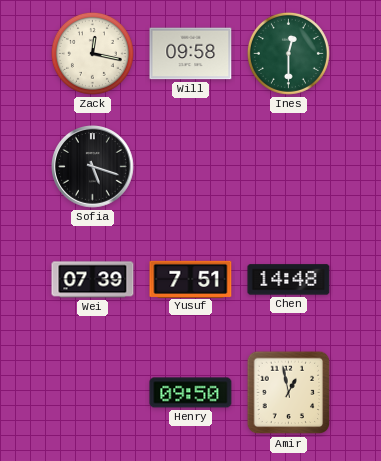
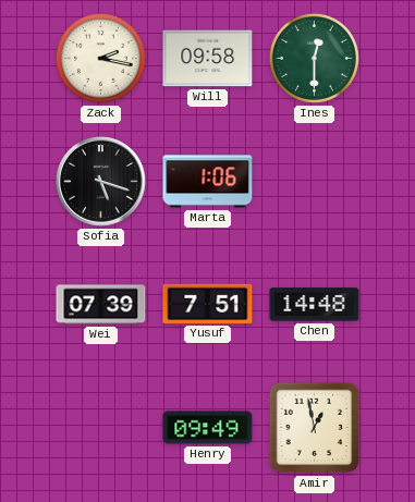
Zack: 12:17 -> 2:17
Marta: none -> 1:06
Henry: 09:50 -> 09:49
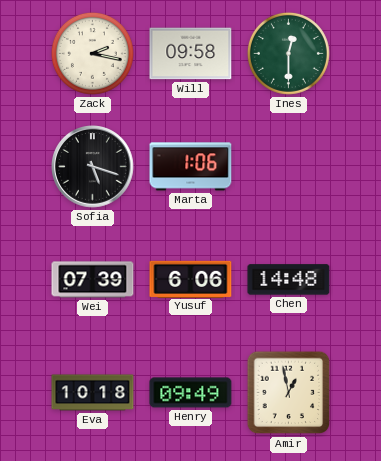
Yusuf: 7:51 -> 6:06
Eva: none -> 10:18
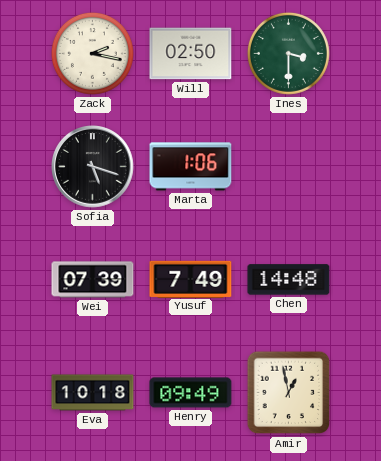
Will: 09:58 -> 02:50
Ines: 12:30 -> 3:30
Yusuf: 6:06 -> 7:49
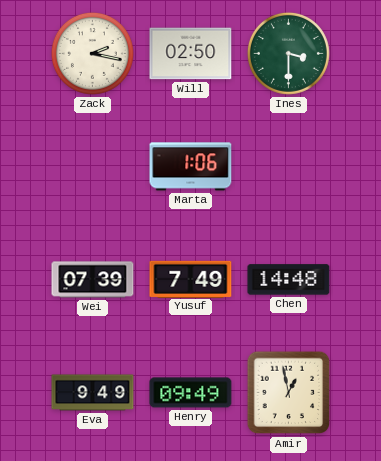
Sofia: 5:18 -> none
Eva: 10:18 -> 9:49
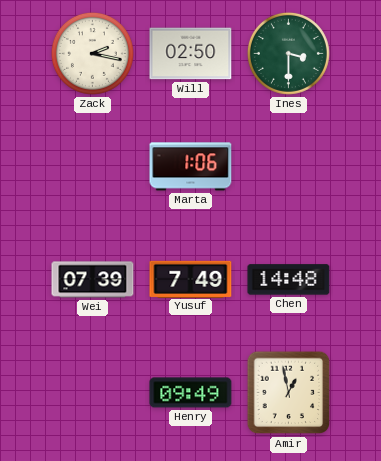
Eva: 9:49 -> none
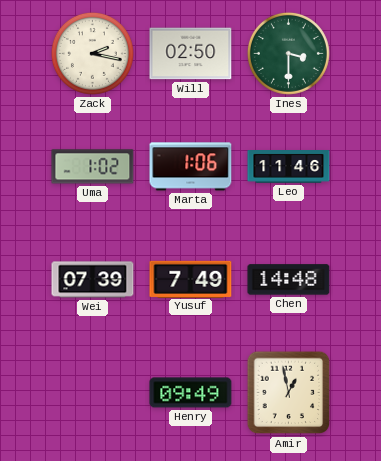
Uma: none -> 1:02
Leo: none -> 11:46
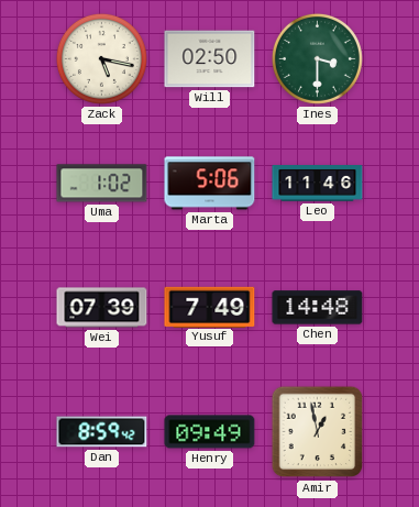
Zack: 2:17 -> 5:17
Marta: 1:06 -> 5:06
Dan: none -> 8:59
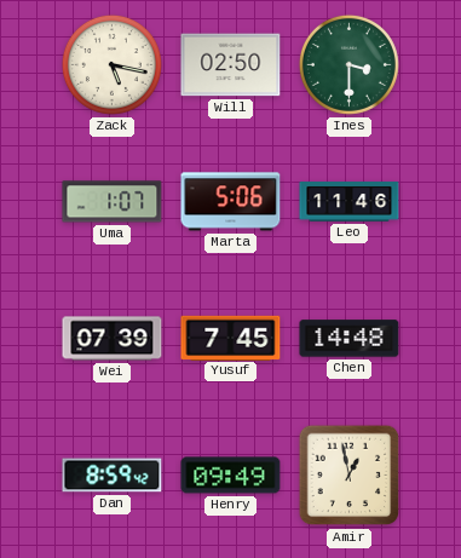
Uma: 1:02 -> 1:07
Yusuf: 7:49 -> 7:45
